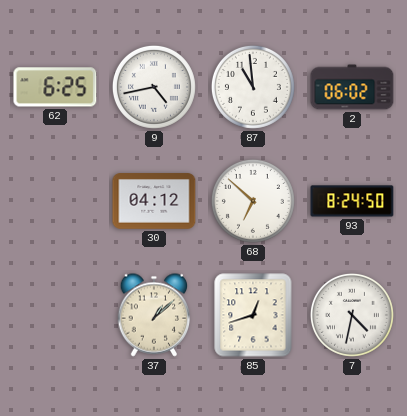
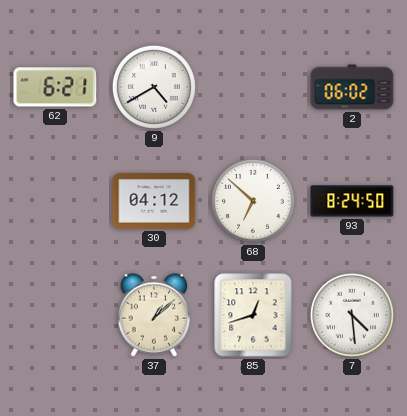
62: 6:25 -> 6:21
9: 4:43 -> 4:40
87: 10:59 -> none
7: 4:32 -> 4:29
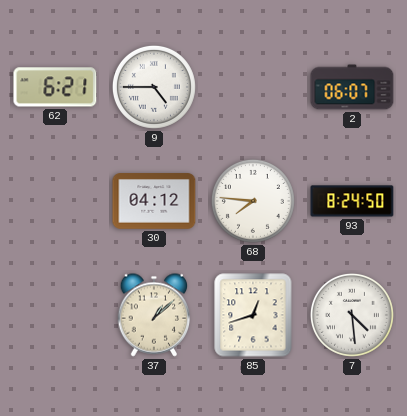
9: 4:40 -> 4:45
2: 06:02 -> 06:07
68: 6:52 -> 7:46
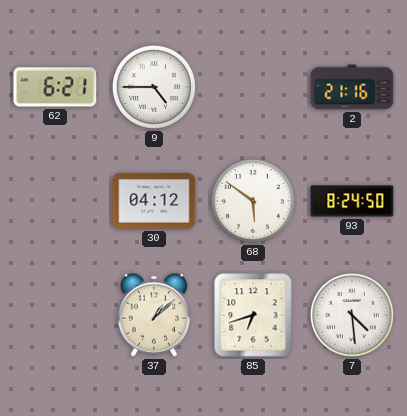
2: 06:07 -> 21:16
68: 7:46 -> 5:51
85: 12:42 -> 6:42
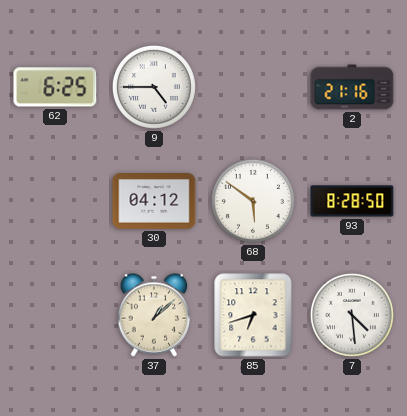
62: 6:21 -> 6:25
93: 8:24 -> 8:28
